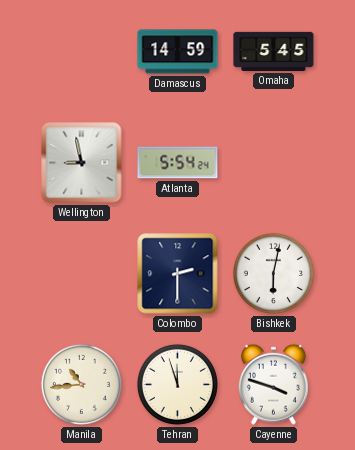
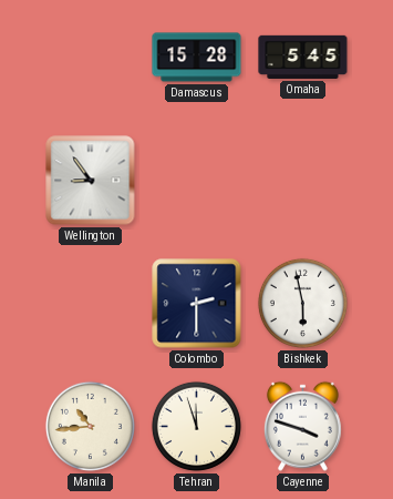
Damascus: 14:59 -> 15:28
Wellington: 8:58 -> 8:54
Atlanta: 5:54 -> none
Bishkek: 6:02 -> 5:58
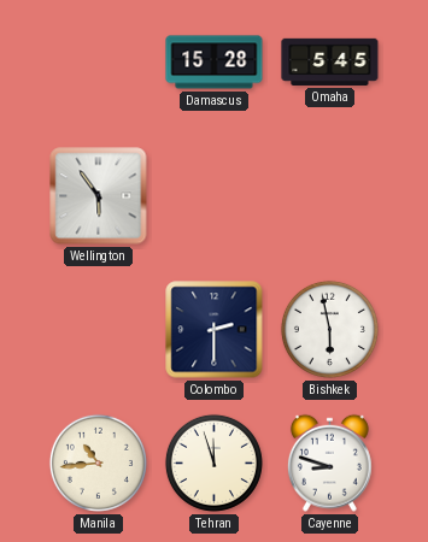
Wellington: 8:54 -> 5:54
Cayenne: 3:48 -> 8:48
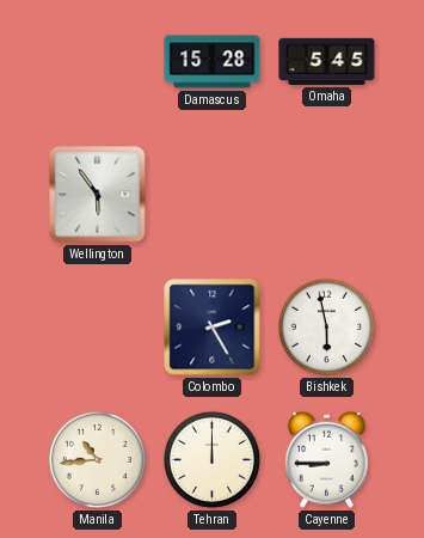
Colombo: 2:30 -> 2:25
Tehran: 11:57 -> 12:00
Cayenne: 8:48 -> 8:45
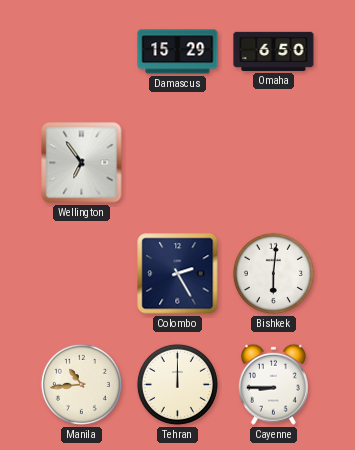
Damascus: 15:28 -> 15:29
Omaha: 5:45 -> 6:50
Wellington: 5:54 -> 6:54
Bishkek: 5:58 -> 6:01
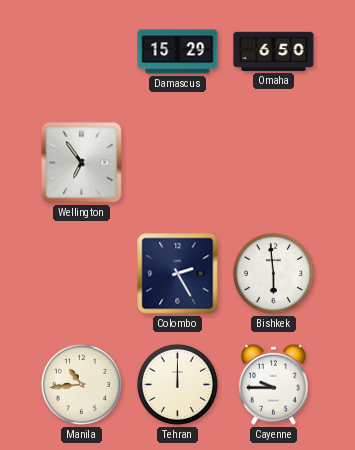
Bishkek: 6:01 -> 5:59
Cayenne: 8:45 -> 9:45
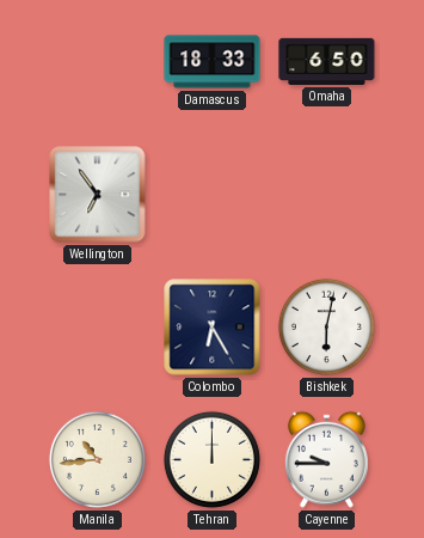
Damascus: 15:29 -> 18:33
Colombo: 2:25 -> 6:25
Bishkek: 5:59 -> 6:02
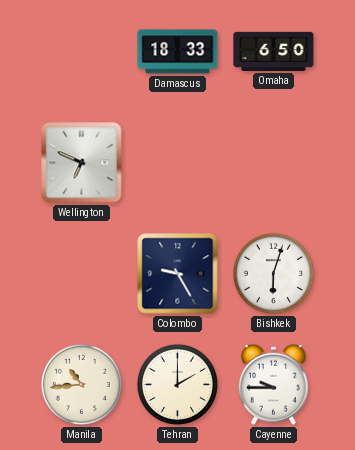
Wellington: 6:54 -> 6:49
Colombo: 6:25 -> 9:25
Bishkek: 6:02 -> 6:03
Tehran: 12:00 -> 2:00
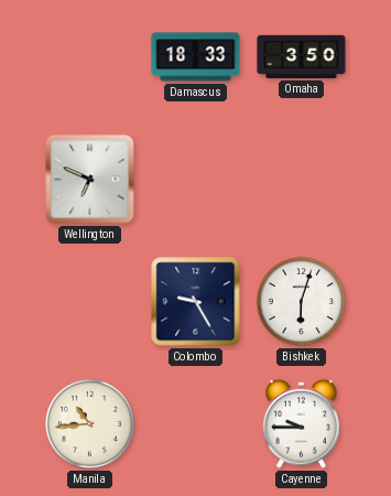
Omaha: 6:50 -> 3:50
Tehran: 2:00 -> none
